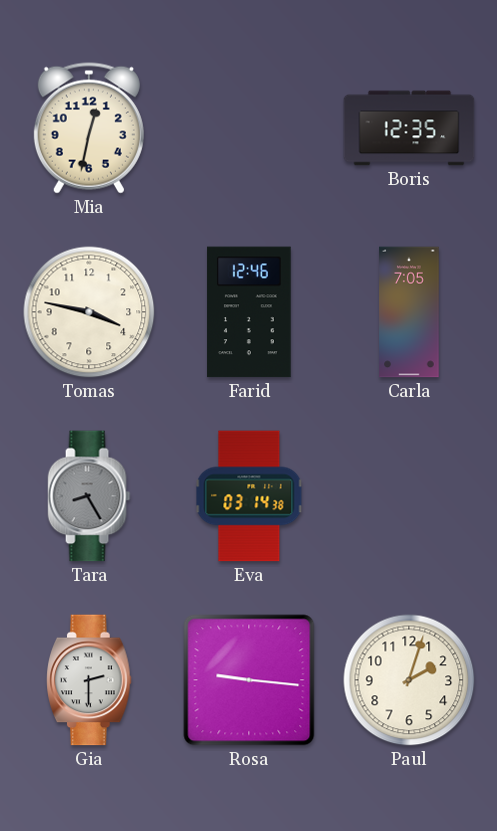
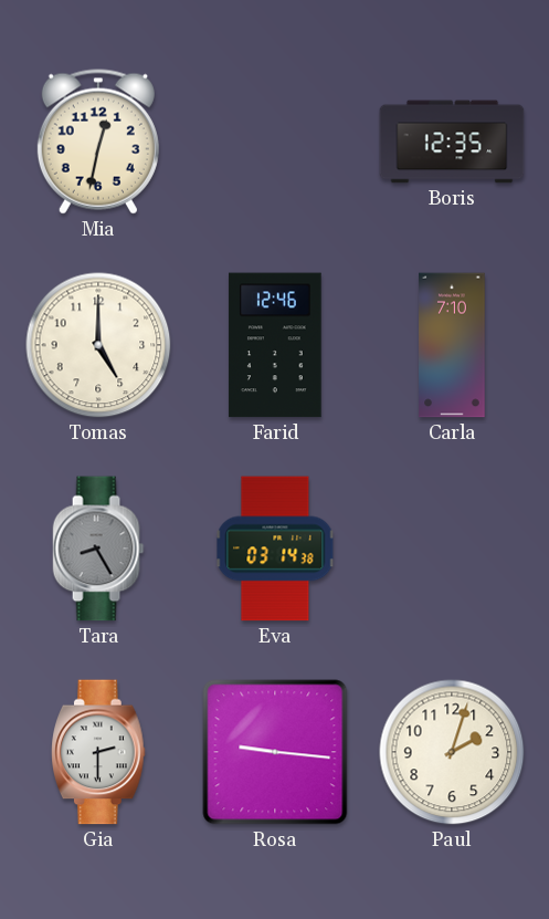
Tomas: 3:47 -> 5:00
Carla: 7:05 -> 7:10
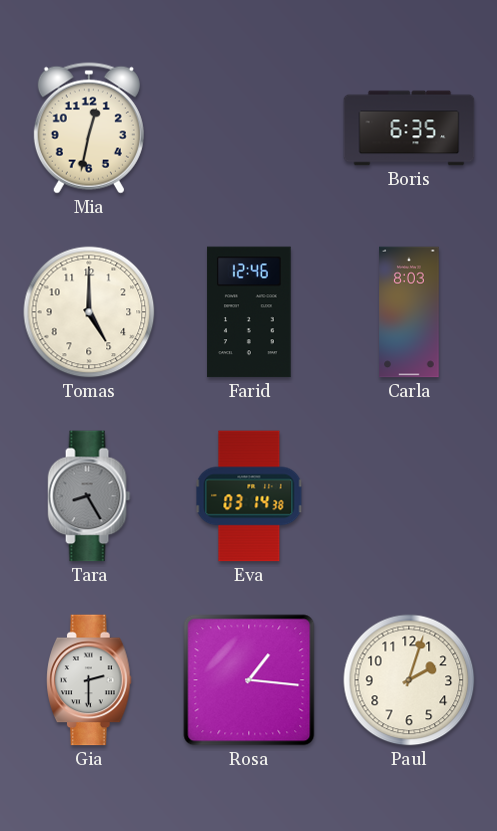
Boris: 12:35 -> 6:35
Carla: 7:10 -> 8:03
Rosa: 9:16 -> 1:16
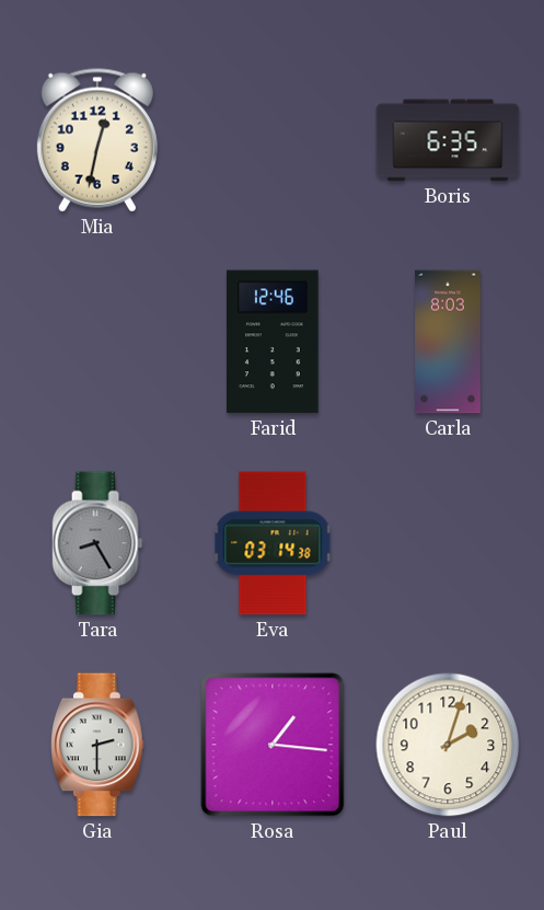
Tomas: 5:00 -> none
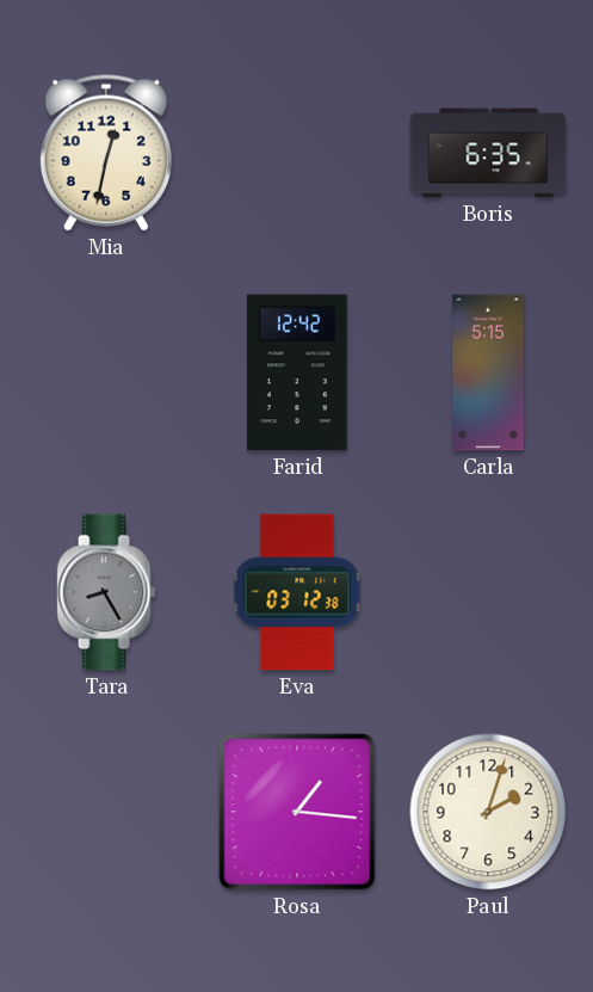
Farid: 12:46 -> 12:42
Carla: 8:03 -> 5:15
Eva: 03:14 -> 03:12
Gia: 2:30 -> none
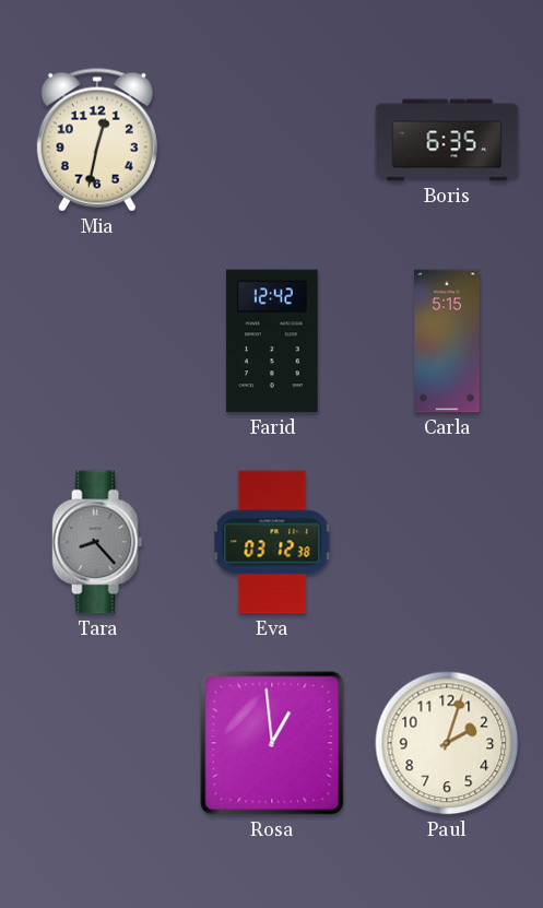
Tara: 8:25 -> 8:23
Rosa: 1:16 -> 12:59
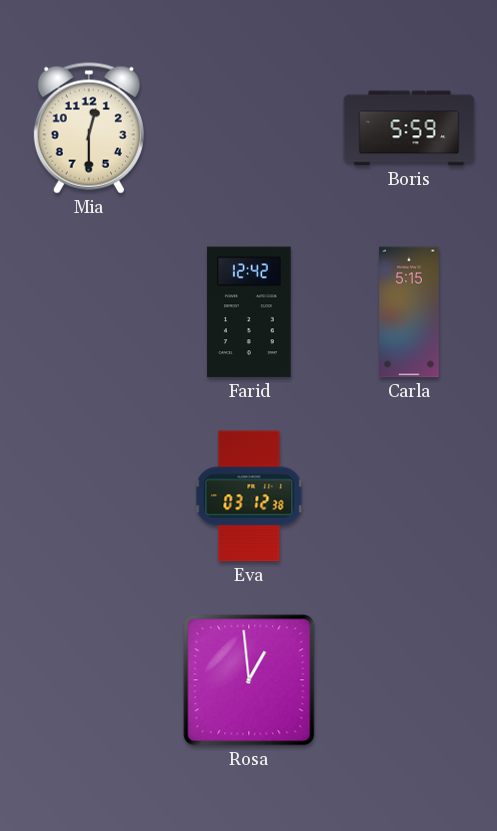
Mia: 12:32 -> 12:30
Boris: 6:35 -> 5:59
Tara: 8:23 -> none
Paul: 2:03 -> none
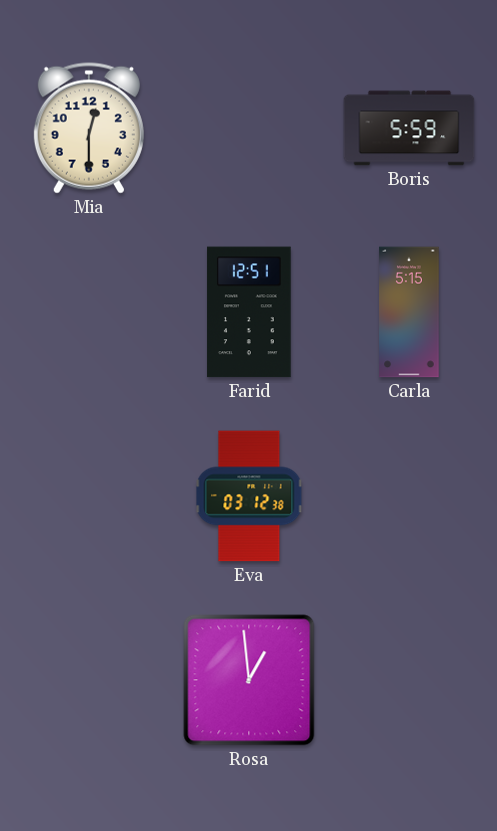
Farid: 12:42 -> 12:51
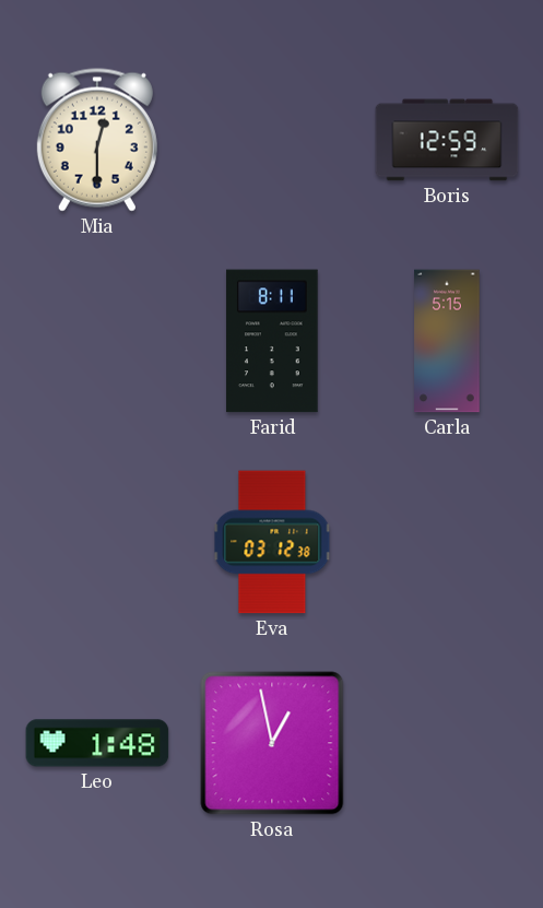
Boris: 5:59 -> 12:59
Farid: 12:51 -> 8:11
Leo: none -> 1:48
Rosa: 12:59 -> 12:58
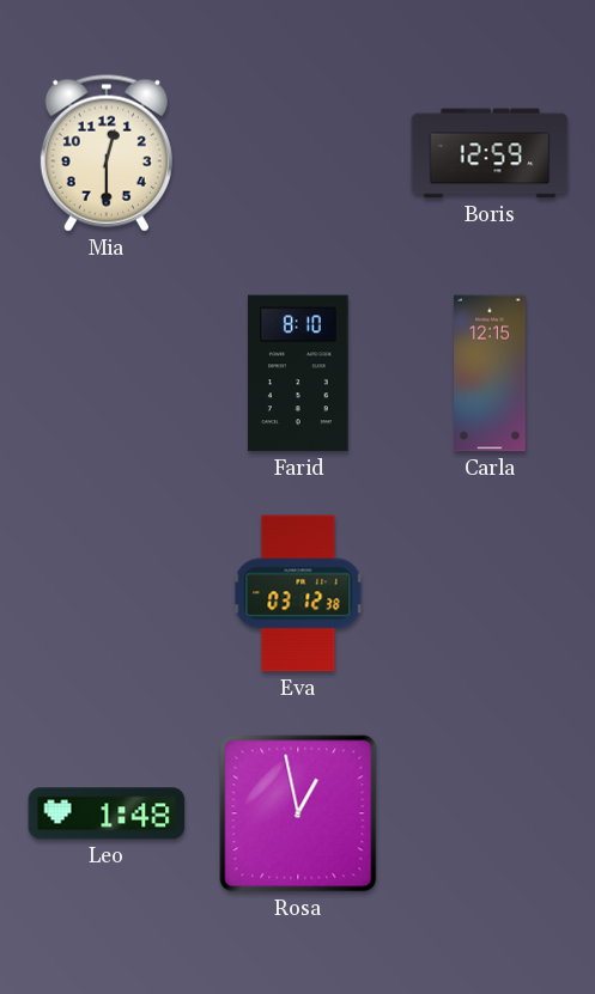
Farid: 8:11 -> 8:10
Carla: 5:15 -> 12:15
